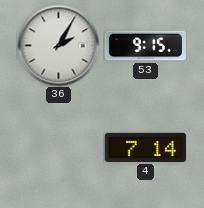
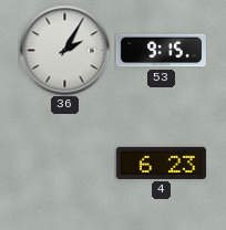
4: 7:14 -> 6:23
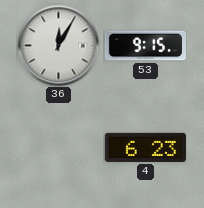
36: 2:05 -> 12:05
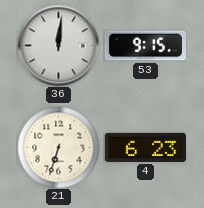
36: 12:05 -> 12:01
21: none -> 6:33
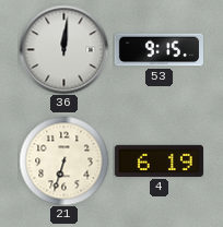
4: 6:23 -> 6:19
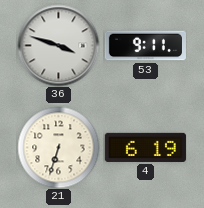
36: 12:01 -> 3:48
53: 9:15 -> 9:11
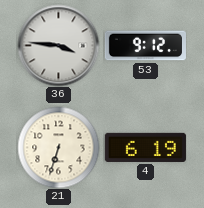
36: 3:48 -> 3:46
53: 9:11 -> 9:12
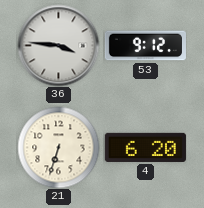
4: 6:19 -> 6:20
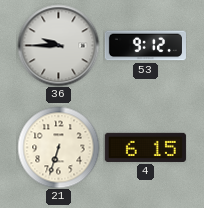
36: 3:46 -> 9:45
4: 6:20 -> 6:15
